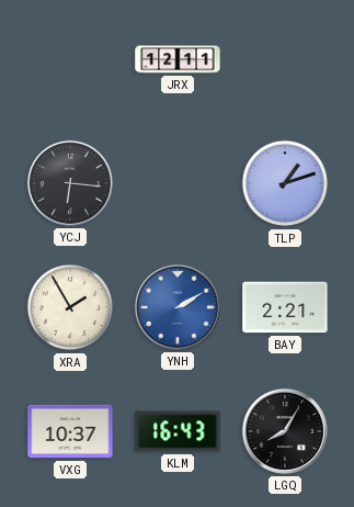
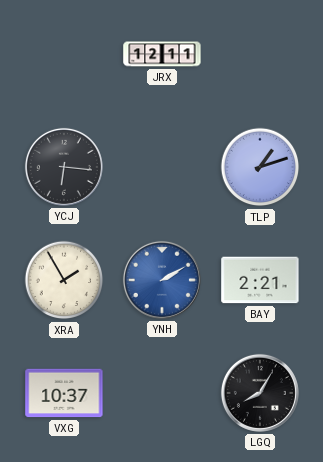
KLM: 16:43 -> none
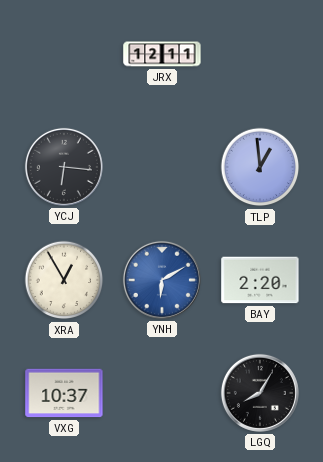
TLP: 1:12 -> 12:59
XRA: 1:55 -> 12:55
YNH: 2:10 -> 6:10
BAY: 2:21 -> 2:20
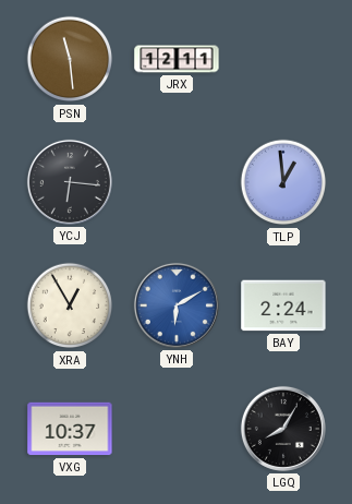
PSN: none -> 11:29
BAY: 2:20 -> 2:24
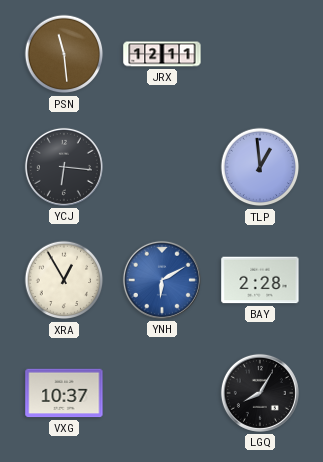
BAY: 2:24 -> 2:28
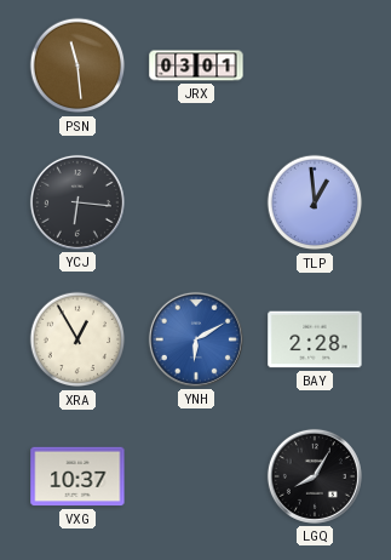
JRX: 12:11 -> 03:01
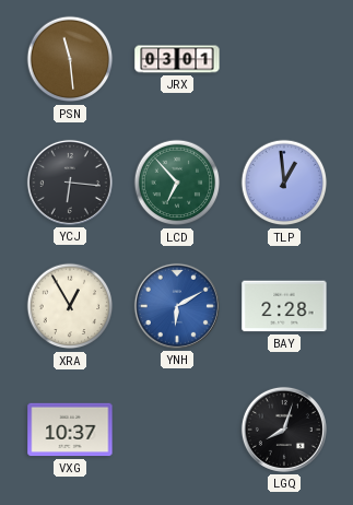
LCD: none -> 6:53
LGQ: 8:05 -> 8:03
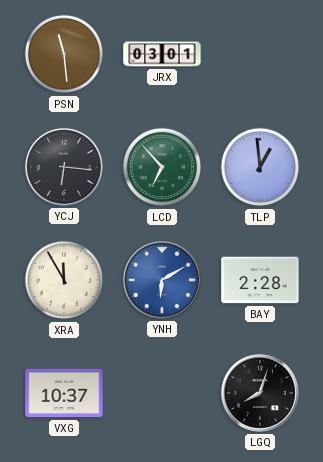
XRA: 12:55 -> 11:55
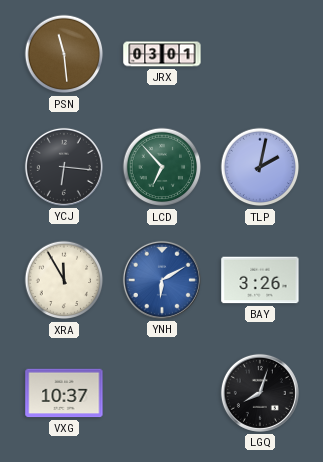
TLP: 12:59 -> 2:02
BAY: 2:28 -> 3:26
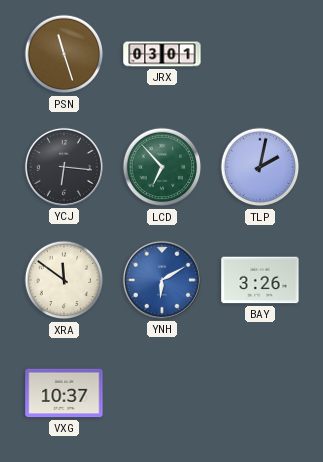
PSN: 11:29 -> 11:27
XRA: 11:55 -> 11:51
LGQ: 8:03 -> none
